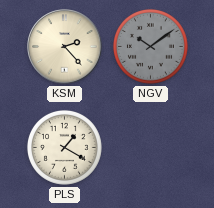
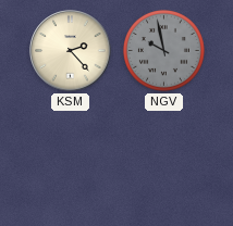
NGV: 10:09 -> 9:58
PLS: 1:20 -> none
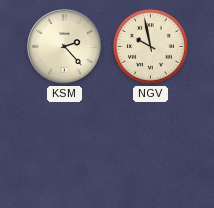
NGV dial: grey -> cream
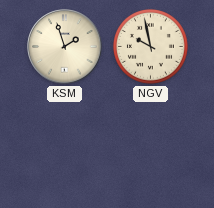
KSM: 2:23 -> 1:57
